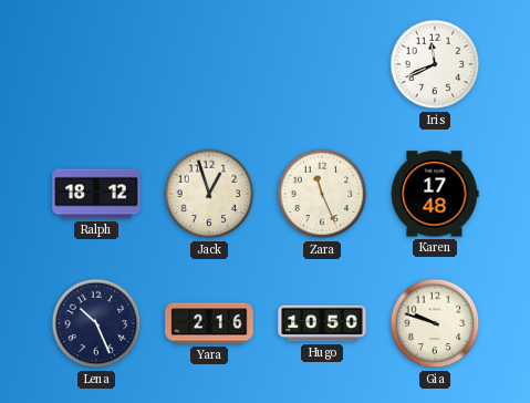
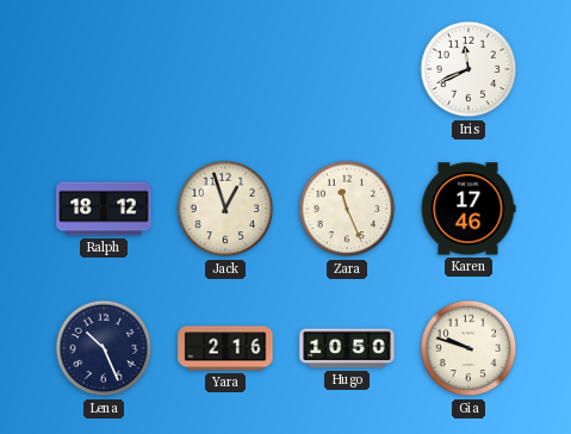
Karen: 17:48 -> 17:46
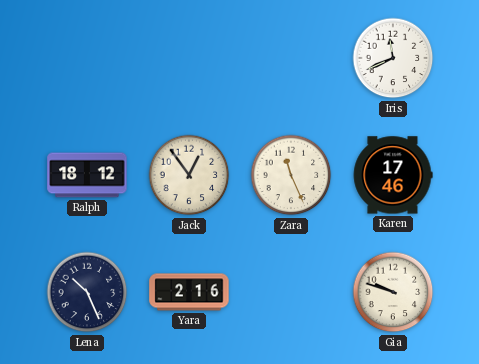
Jack: 12:57 -> 12:54
Hugo: 10:50 -> none
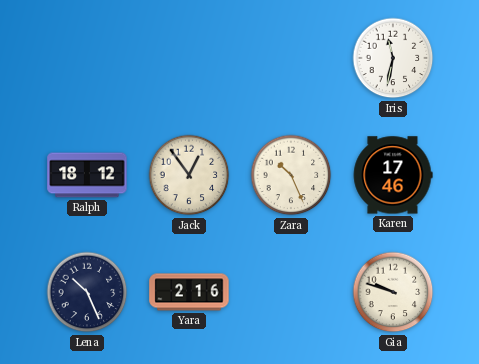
Iris: 11:41 -> 11:32
Zara: 11:26 -> 10:26
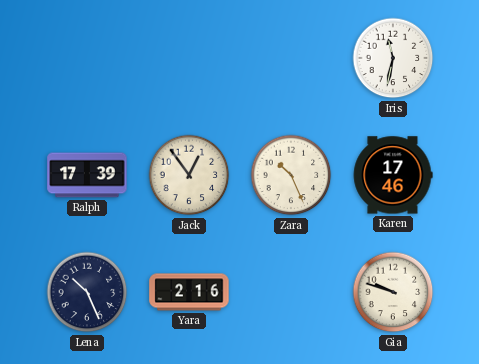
Ralph: 18:12 -> 17:39
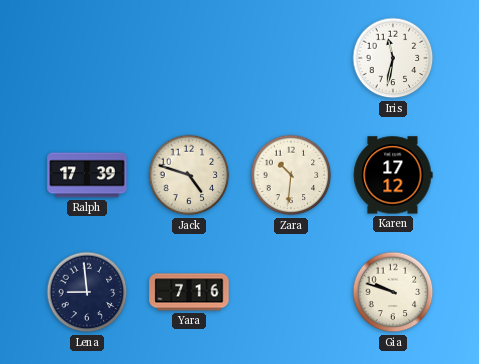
Jack: 12:54 -> 4:48
Zara: 10:26 -> 10:31
Karen: 17:46 -> 17:12
Lena: 10:26 -> 8:59
Yara: 2:16 -> 7:16
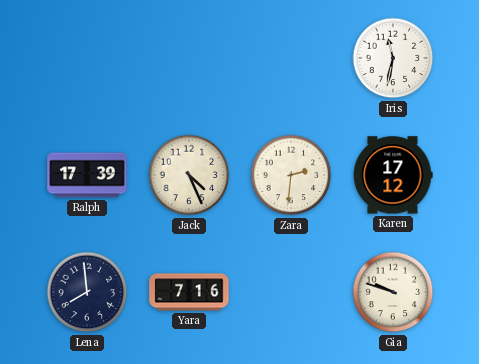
Jack: 4:48 -> 4:26
Zara: 10:31 -> 2:31
Lena: 8:59 -> 7:59
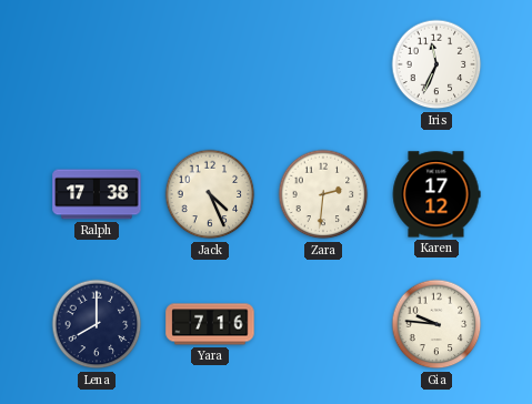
Iris: 11:32 -> 11:34
Ralph: 17:39 -> 17:38
Lena: 7:59 -> 8:00
Gia: 9:48 -> 9:46
